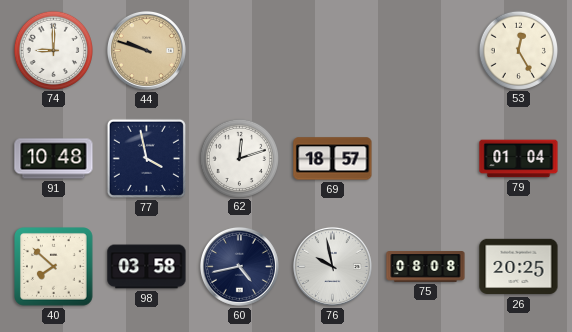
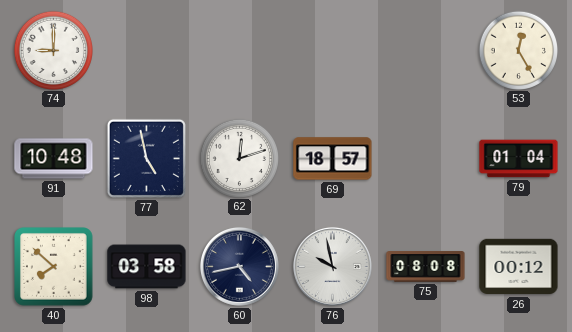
44: 9:48 -> none
77: 3:58 -> 4:58
26: 20:25 -> 00:12
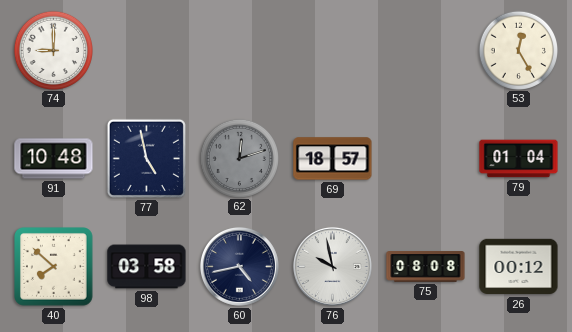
62 dial: white -> grey
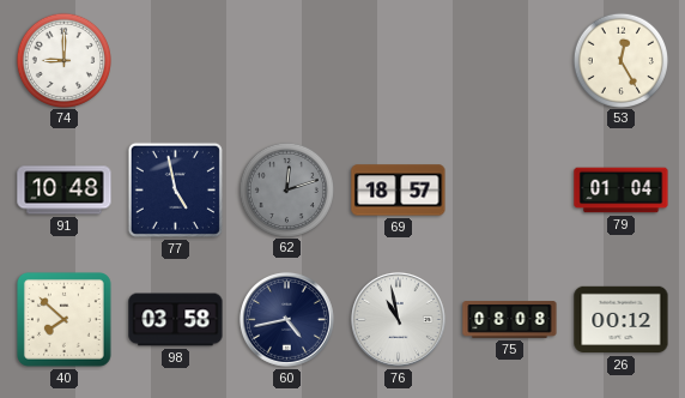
76: 9:58 -> 10:58
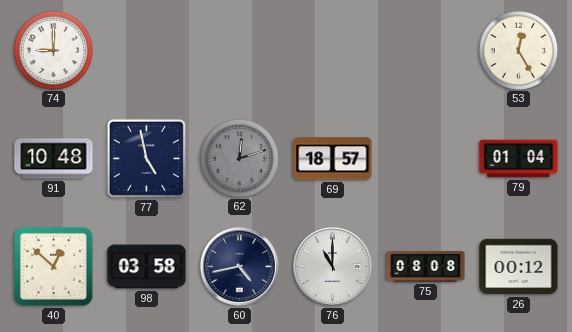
40: 7:52 -> 12:52
76: 10:58 -> 11:00
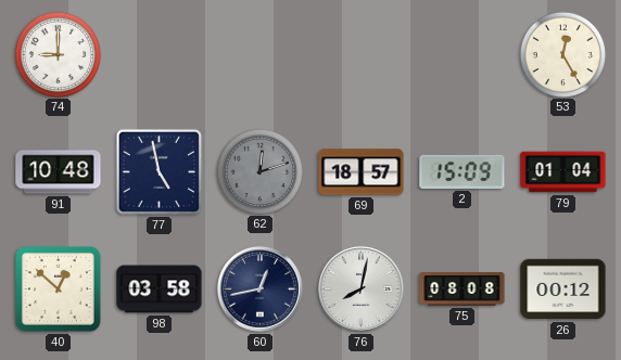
2: none -> 15:09
60: 4:43 -> 12:43
76: 11:00 -> 8:02
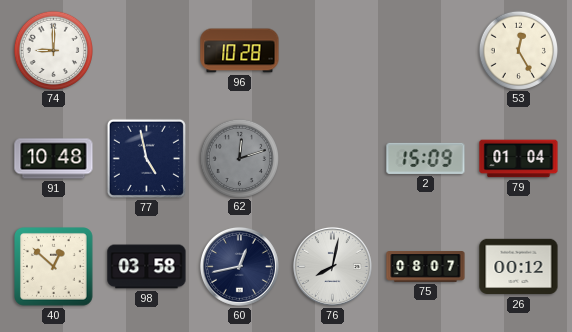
96: none -> 10:28
69: 18:57 -> none
75: 08:08 -> 08:07
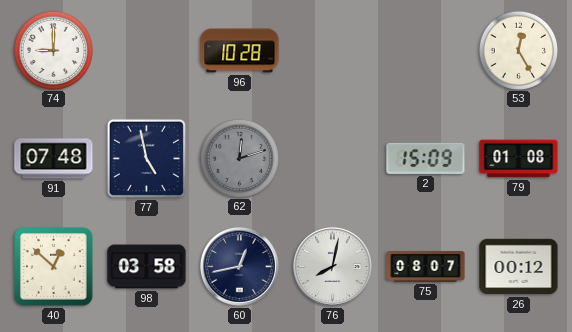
91: 10:48 -> 07:48
79: 01:04 -> 01:08
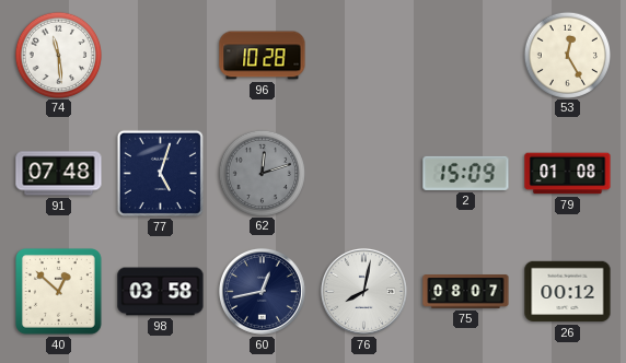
74: 9:00 -> 11:29
77: 4:58 -> 5:03
